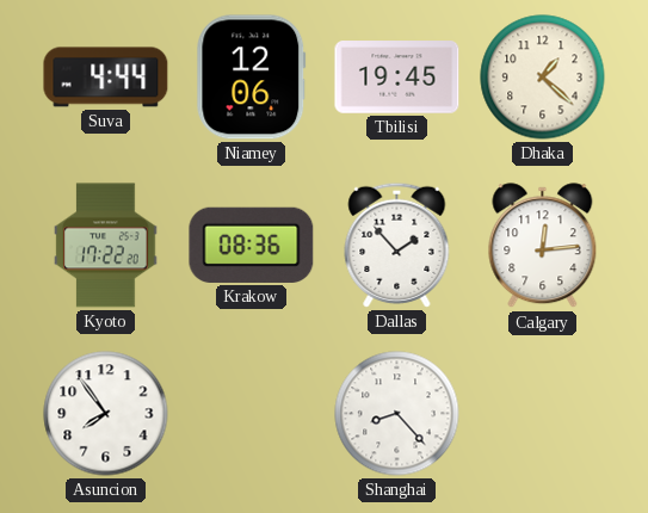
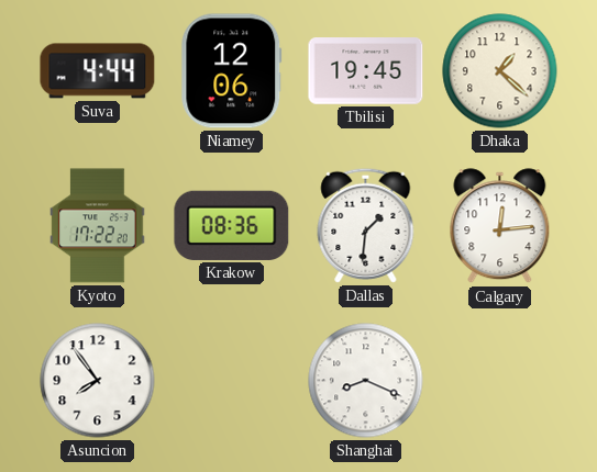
Dallas: 1:53 -> 1:31
Shanghai: 8:23 -> 8:19
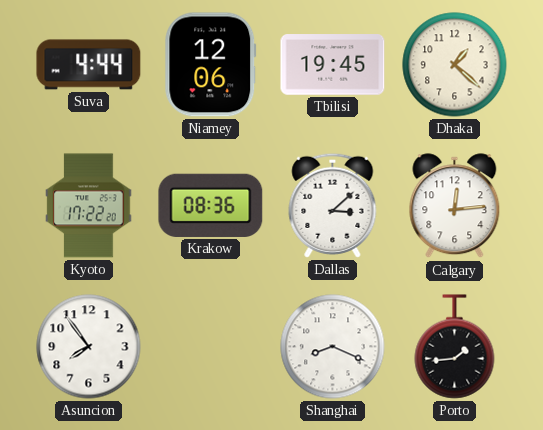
Dallas: 1:31 -> 3:08
Porto: none -> 1:44
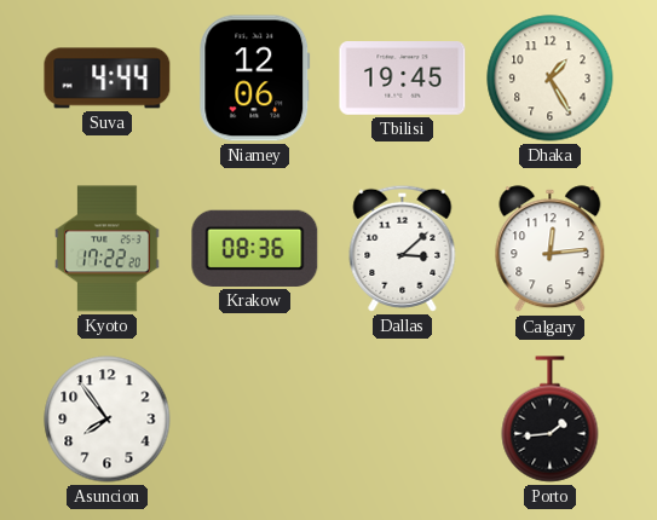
Dhaka: 1:22 -> 1:25
Shanghai: 8:19 -> none
